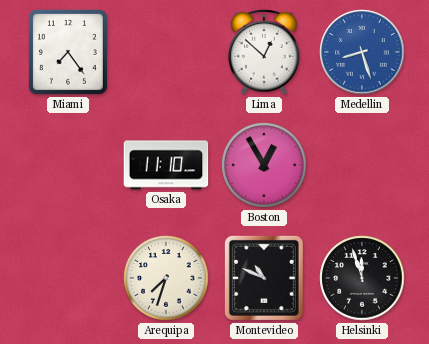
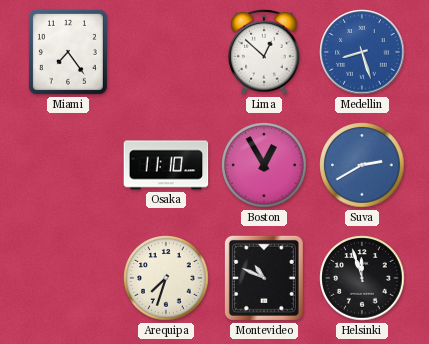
Suva: none -> 2:40
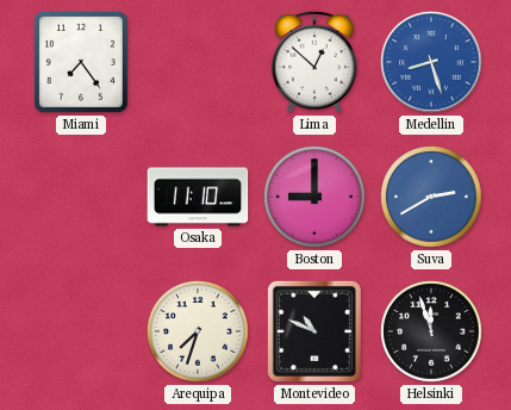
Boston: 12:55 -> 9:00
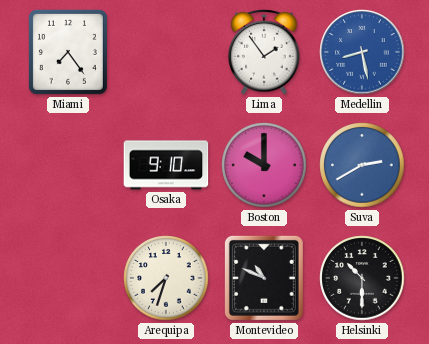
Lima: 12:52 -> 1:54
Medellin: 8:27 -> 8:28
Osaka: 11:10 -> 9:10
Boston: 9:00 -> 10:00
Helsinki: 11:57 -> 10:30
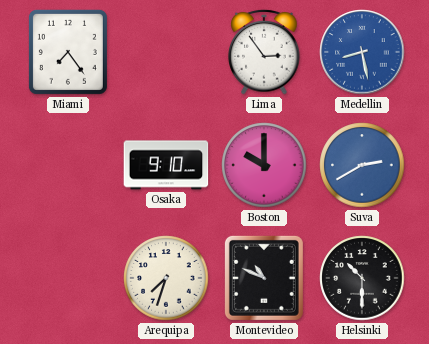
Lima: 1:54 -> 2:54
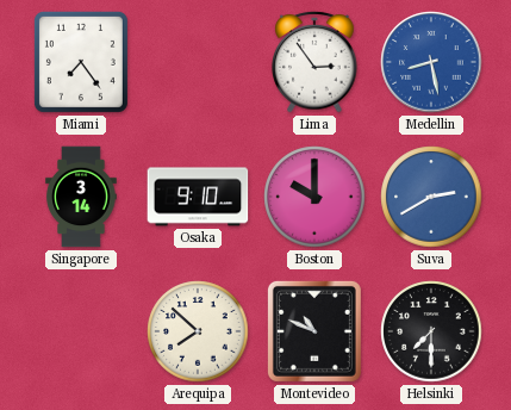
Singapore: none -> 3:14
Arequipa: 7:33 -> 7:52
Helsinki: 10:30 -> 7:30
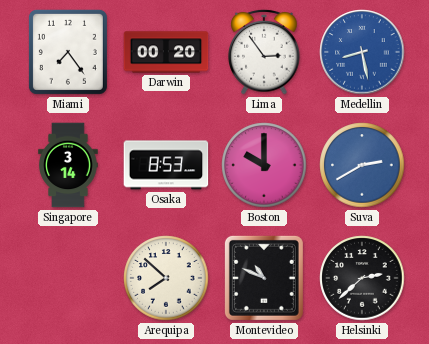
Darwin: none -> 00:20
Osaka: 9:10 -> 8:53
Helsinki: 7:30 -> 2:38
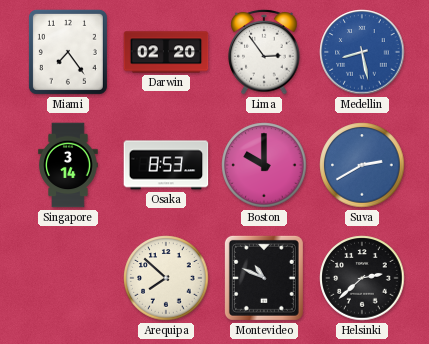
Darwin: 00:20 -> 02:20
